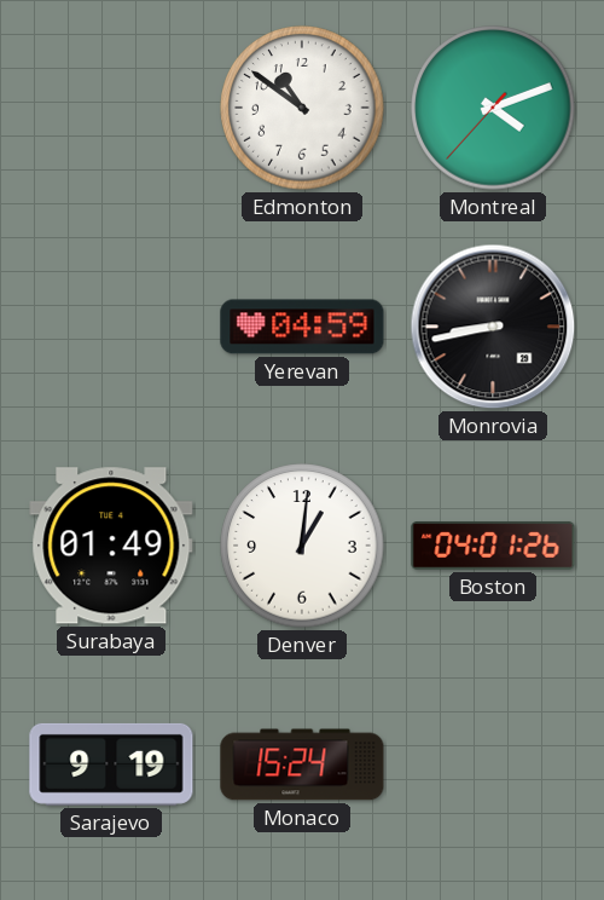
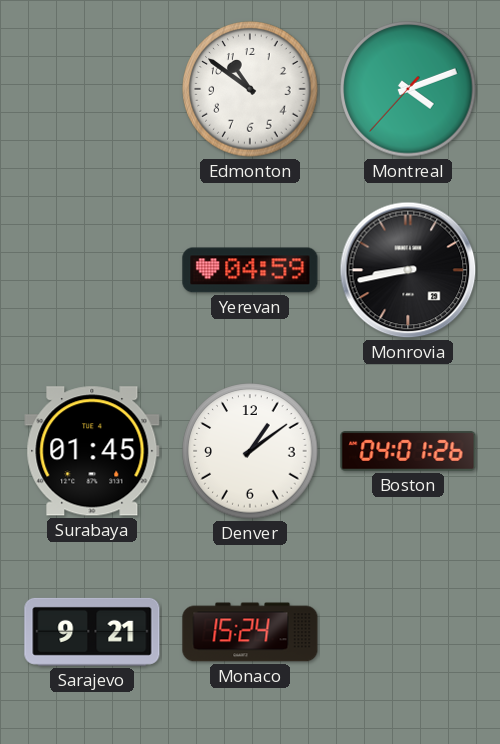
Surabaya: 01:49 -> 01:45
Denver: 1:01 -> 1:09
Sarajevo: 9:19 -> 9:21
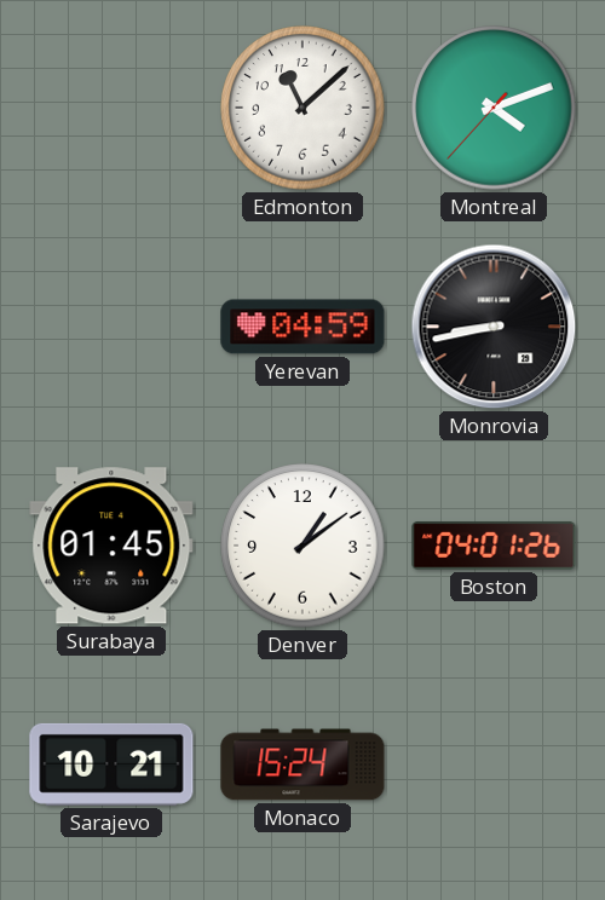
Edmonton: 10:51 -> 11:08
Sarajevo: 9:21 -> 10:21
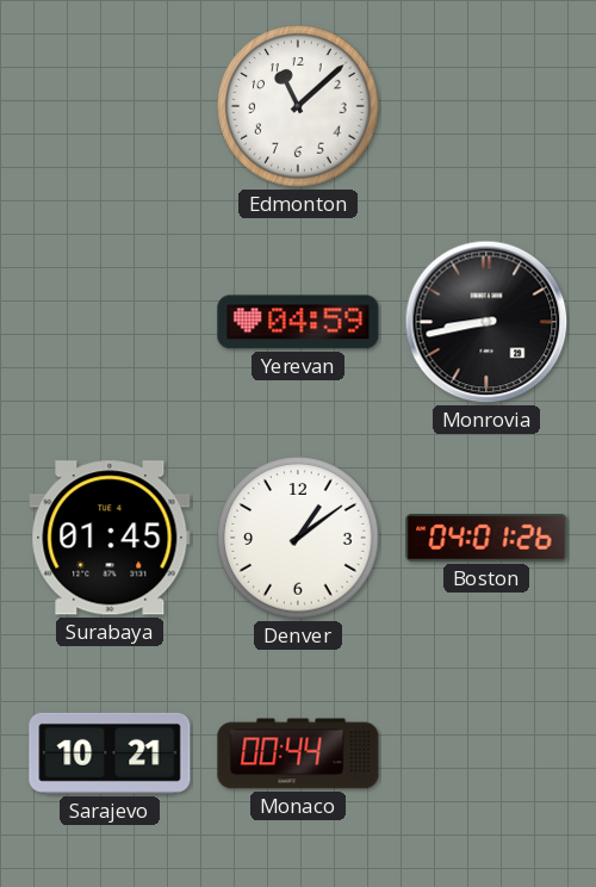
Montreal: 4:11 -> none
Monaco: 15:24 -> 00:44
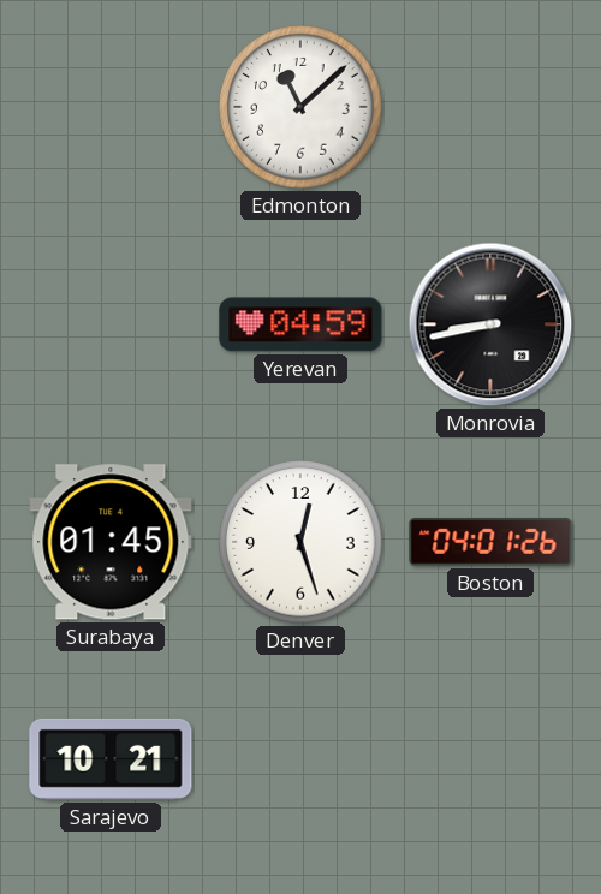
Denver: 1:09 -> 12:27
Monaco: 00:44 -> none
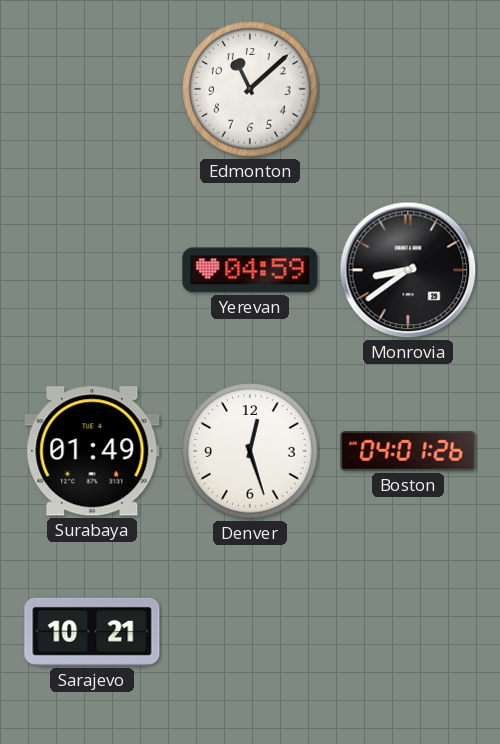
Monrovia: 8:43 -> 8:39
Surabaya: 01:45 -> 01:49
